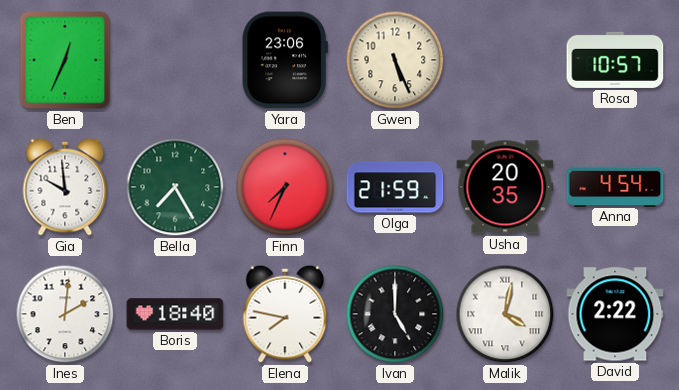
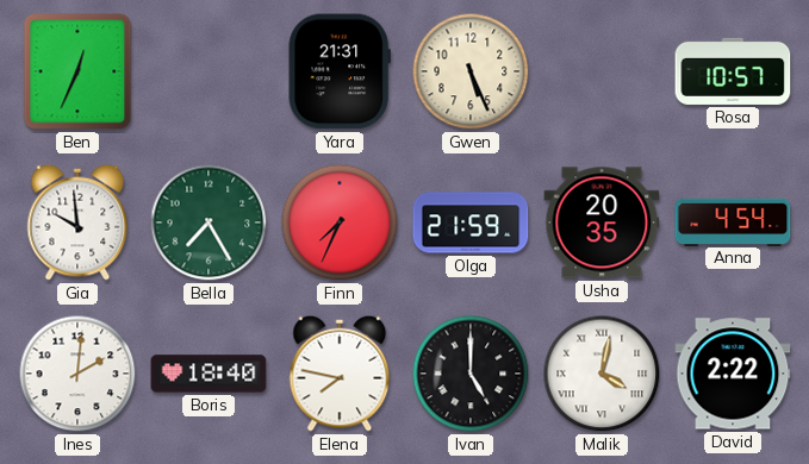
Yara: 23:06 -> 21:31
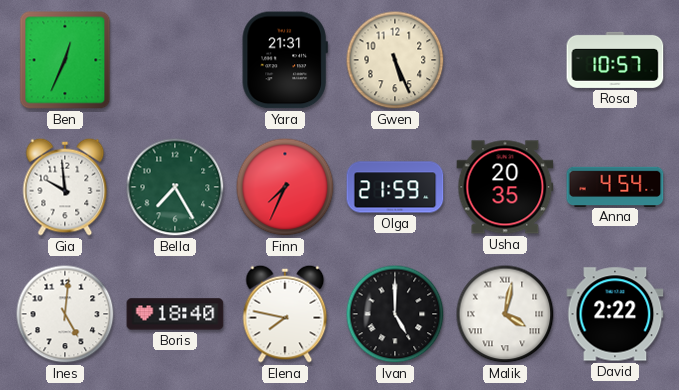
Ines: 2:01 -> 5:01
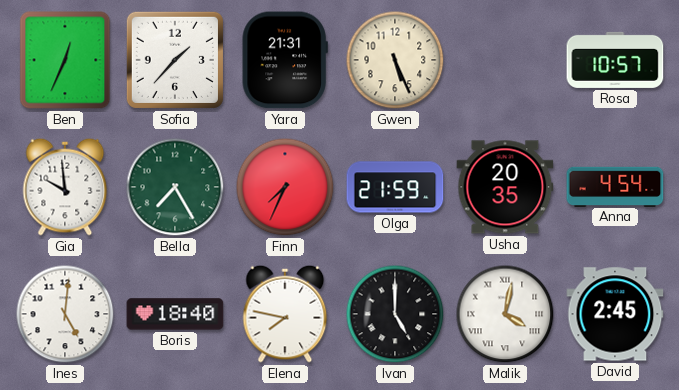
Sofia: none -> 1:37
David: 2:22 -> 2:45
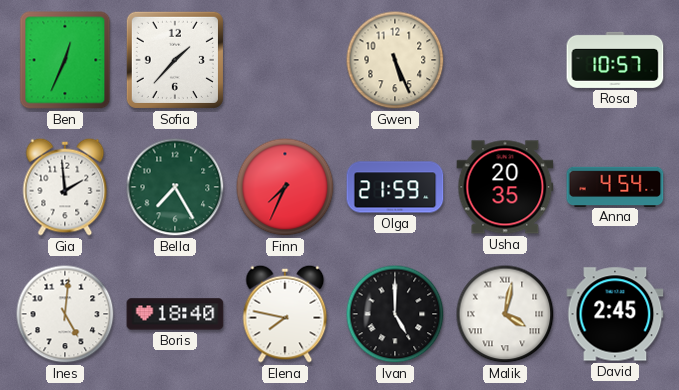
Yara: 21:31 -> none
Gia: 9:59 -> 1:59
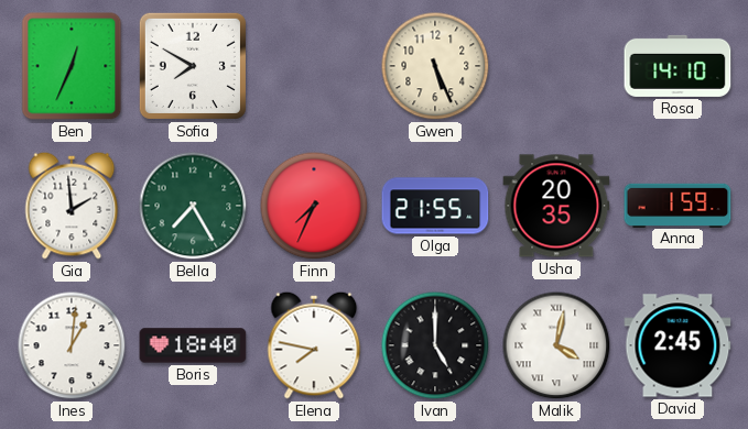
Sofia: 1:37 -> 7:50
Rosa: 10:57 -> 14:10
Olga: 21:59 -> 21:55
Anna: 4:54 -> 1:59
Ines: 5:01 -> 1:01
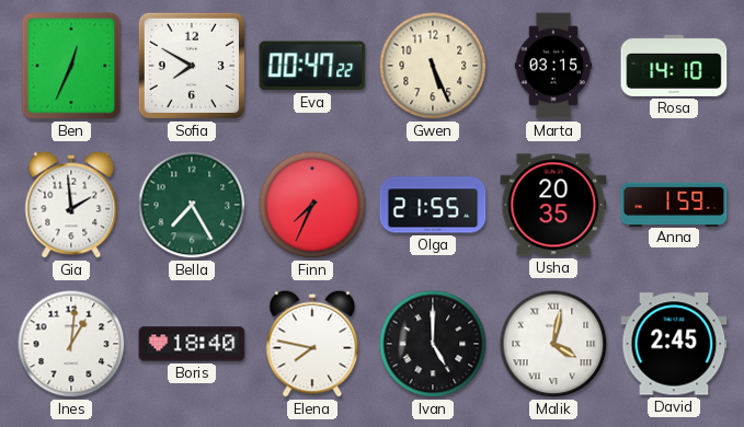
Eva: none -> 00:47
Marta: none -> 03:15
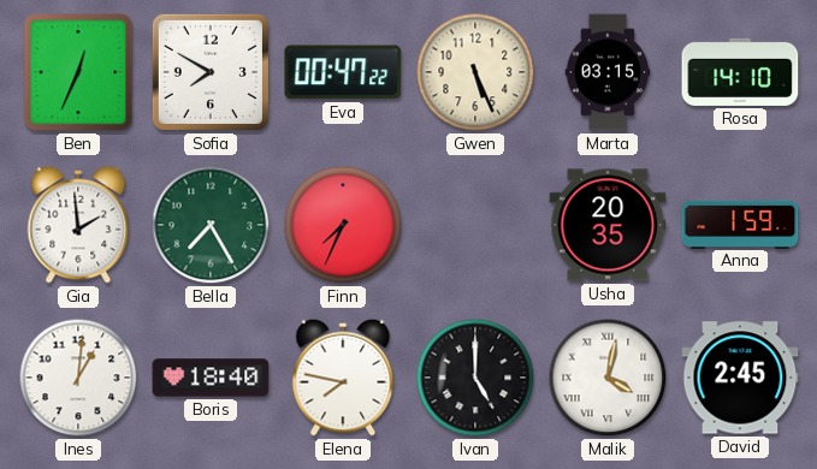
Olga: 21:55 -> none
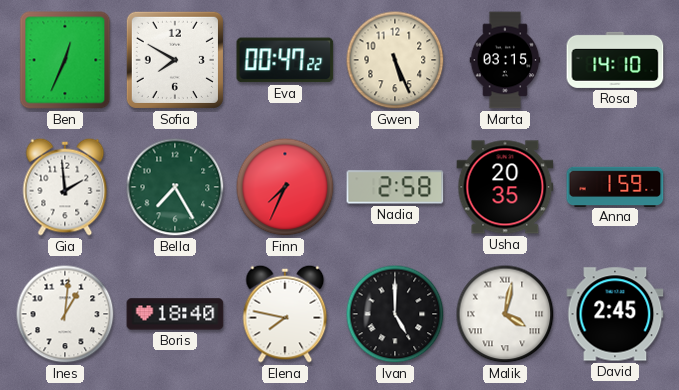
Nadia: none -> 2:58
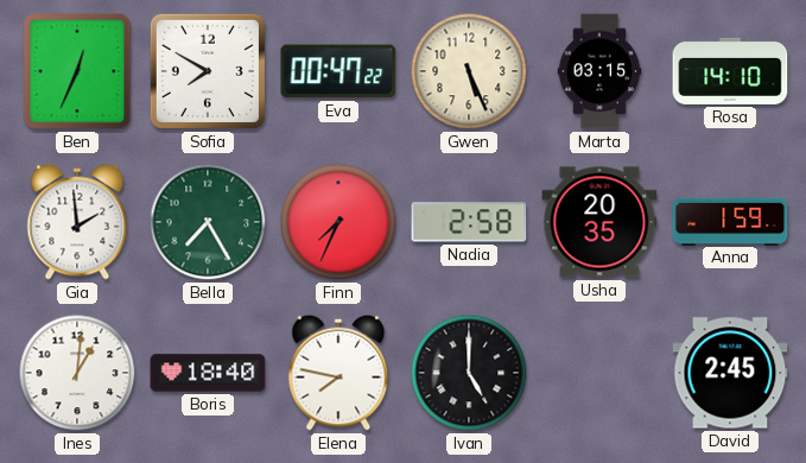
Malik: 4:02 -> none
